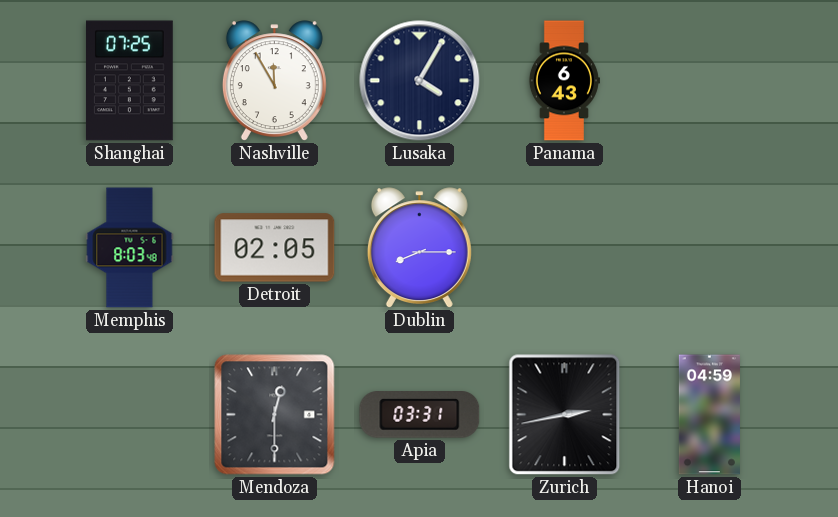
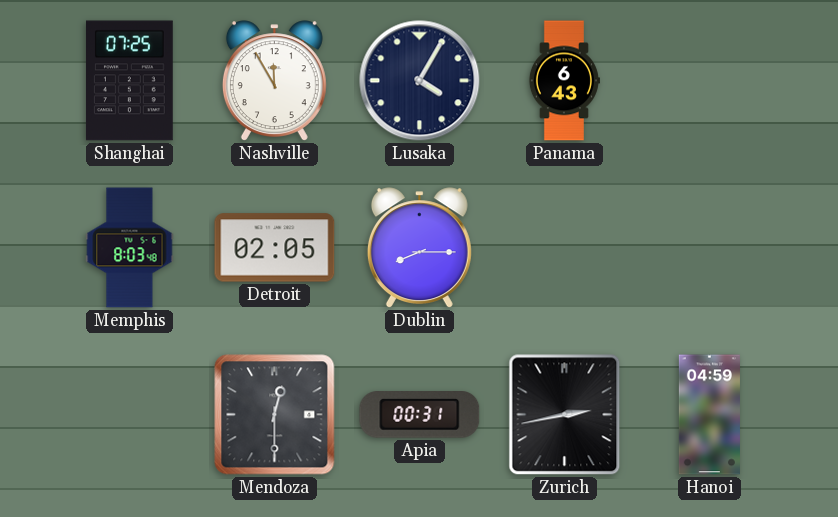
Apia: 03:31 -> 00:31
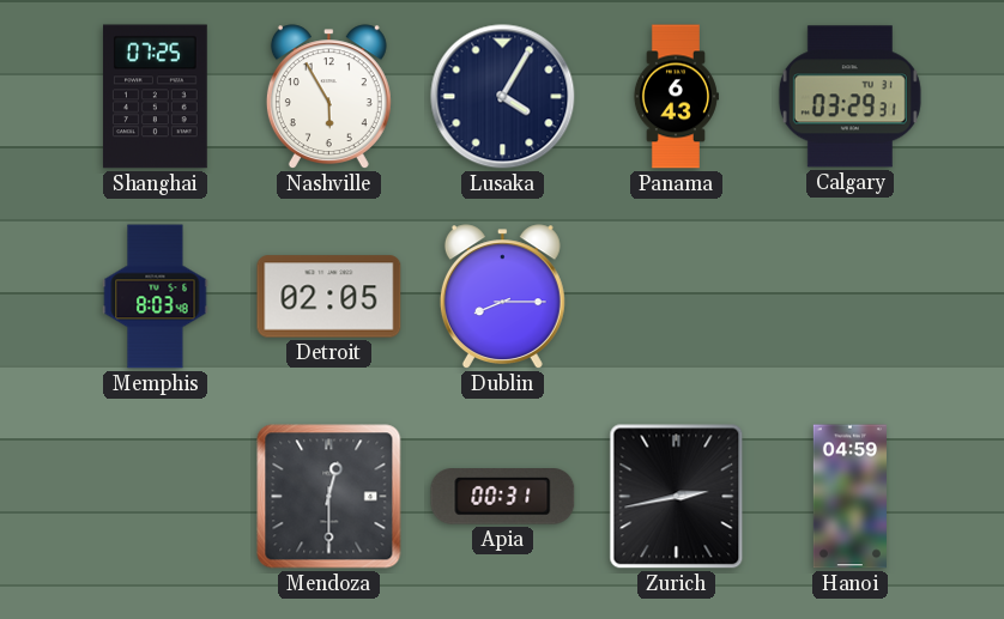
Nashville: 11:55 -> 5:55
Calgary: none -> 03:29
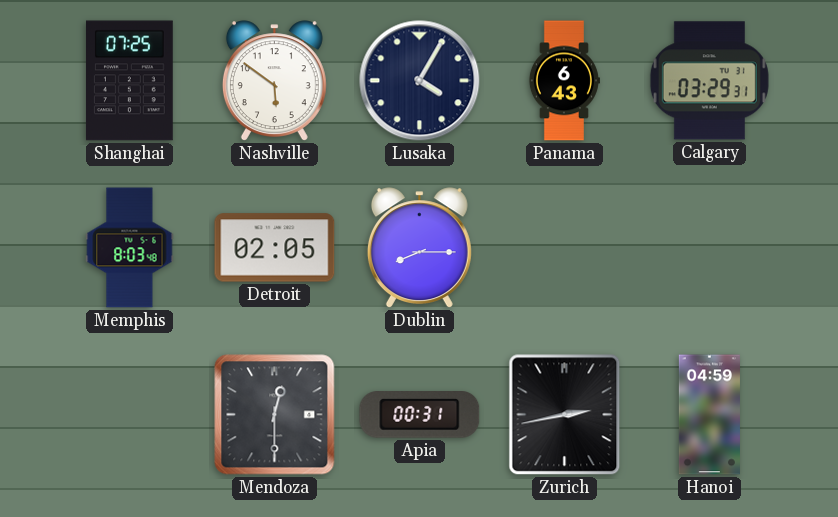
Nashville: 5:55 -> 5:51
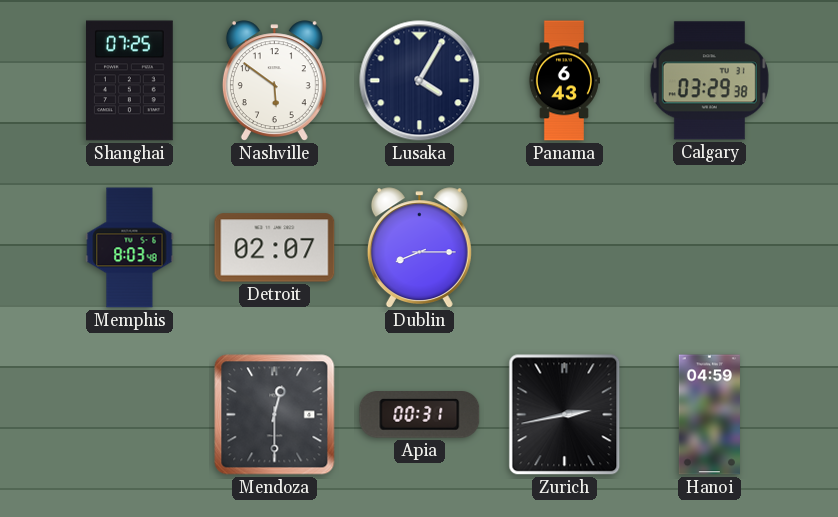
Calgary: 03:29:31 -> 03:29:38
Detroit: 02:05 -> 02:07
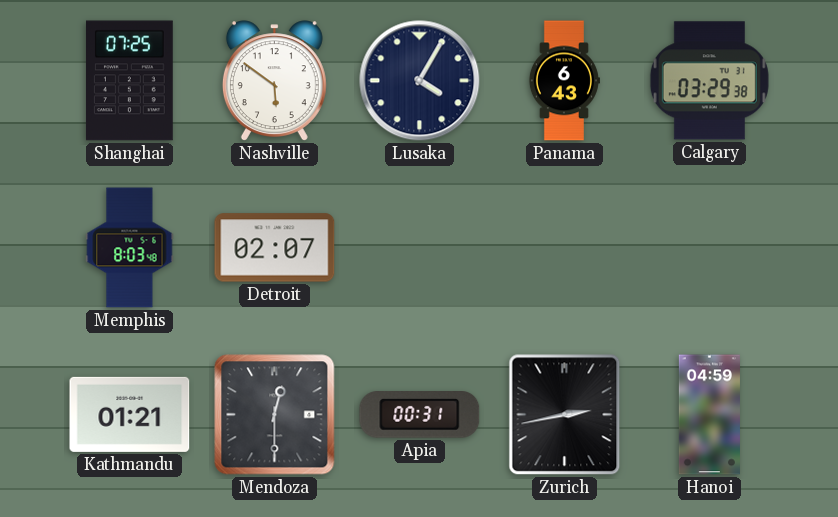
Dublin: 8:15 -> none
Kathmandu: none -> 01:21
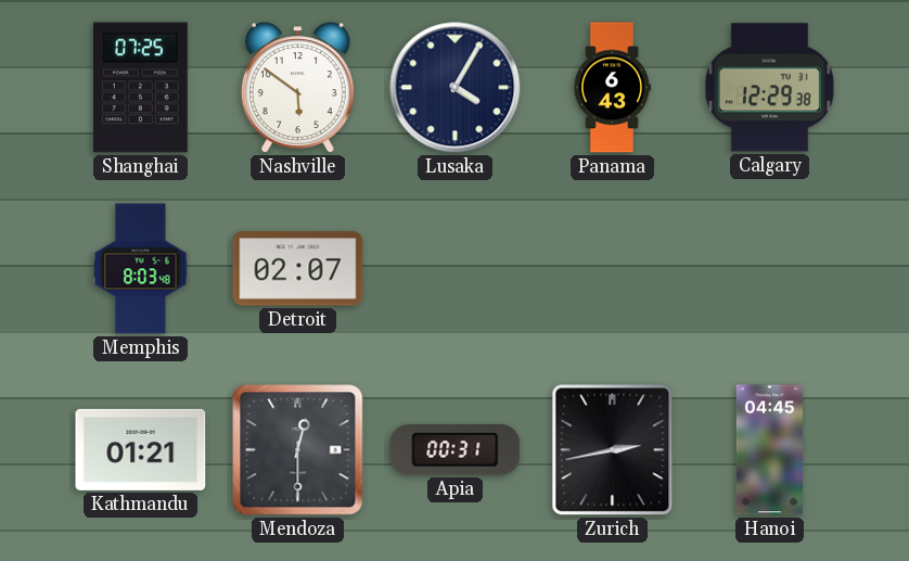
Calgary: 03:29 -> 12:29
Hanoi: 04:59 -> 04:45
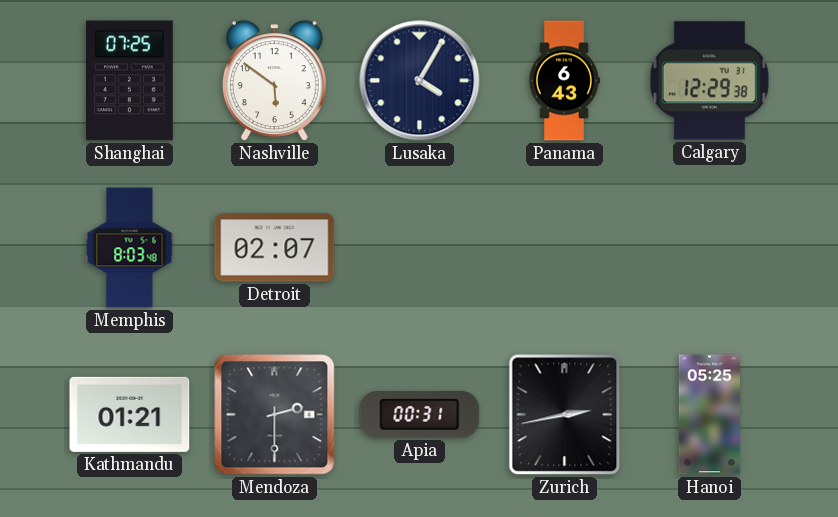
Mendoza: 12:30 -> 2:30
Hanoi: 04:45 -> 05:25
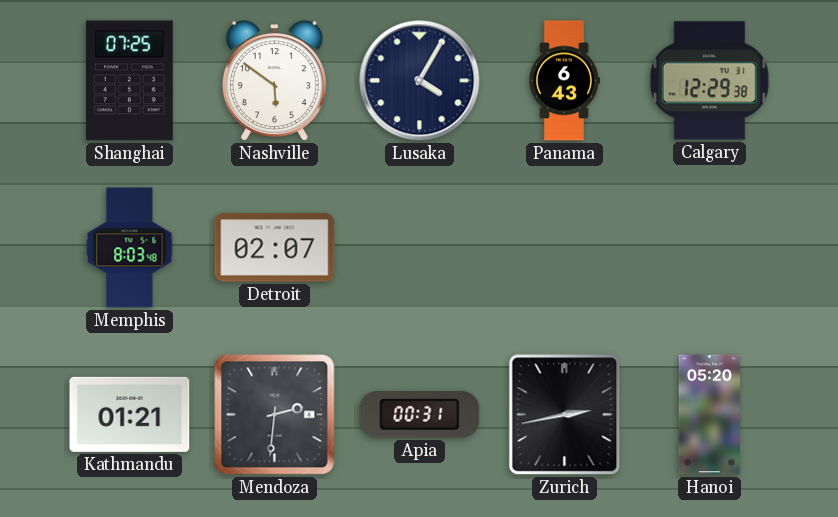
Mendoza: 2:30 -> 2:31
Hanoi: 05:25 -> 05:20
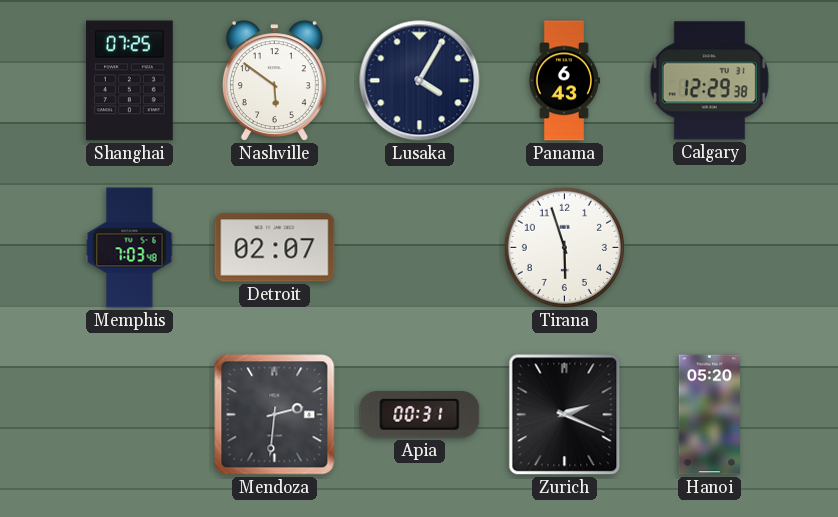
Memphis: 8:03 -> 7:03
Tirana: none -> 5:57
Kathmandu: 01:21 -> none
Zurich: 2:43 -> 2:19
